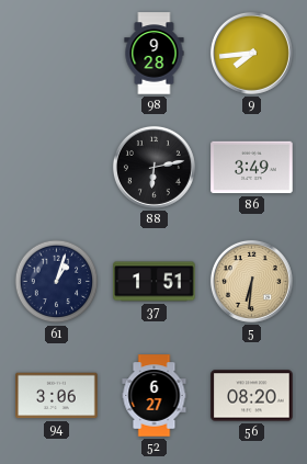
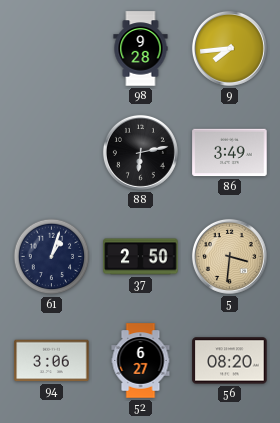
37: 1:51 -> 2:50
5: 6:31 -> 3:31
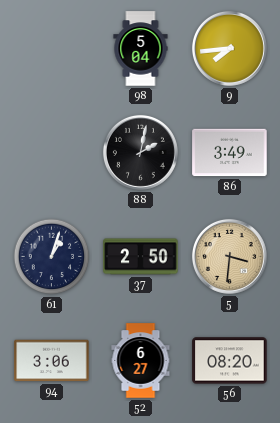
98: 9:28 -> 5:04
88: 6:13 -> 2:02
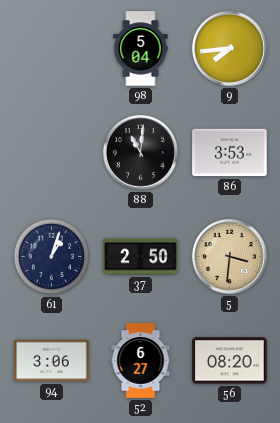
88: 2:02 -> 11:01
86: 3:49 -> 3:53
